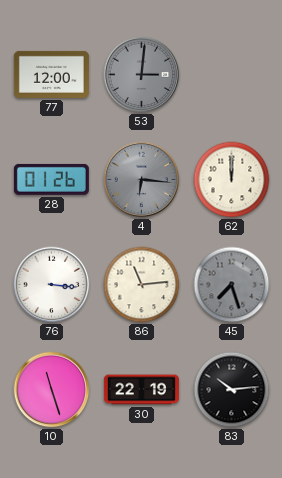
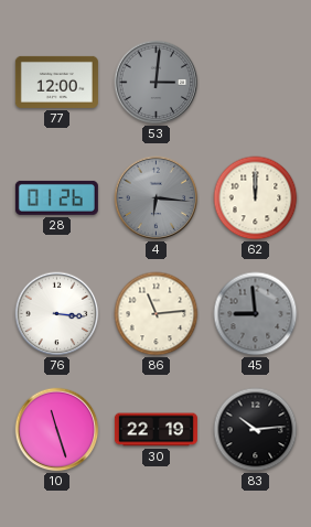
45: 7:27 -> 8:59
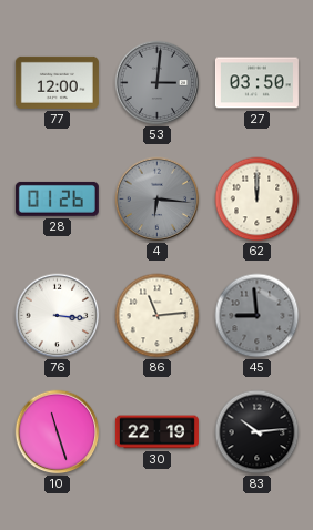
27: none -> 03:50
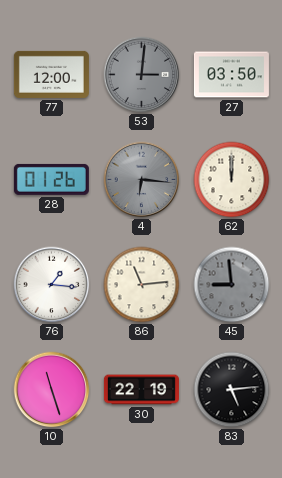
76: 3:16 -> 1:16
83: 10:14 -> 5:14
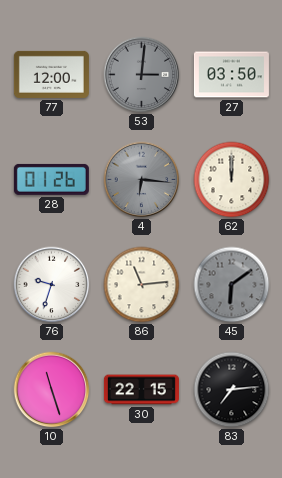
76: 1:16 -> 9:33
45: 8:59 -> 6:09
30: 22:19 -> 22:15
83: 5:14 -> 7:14
